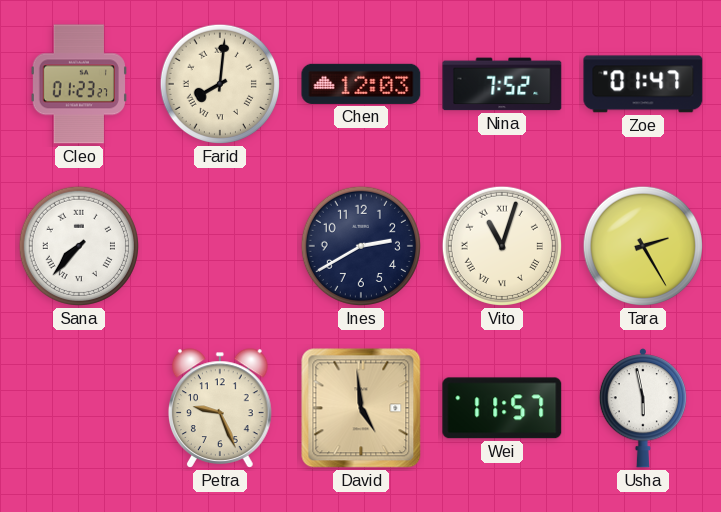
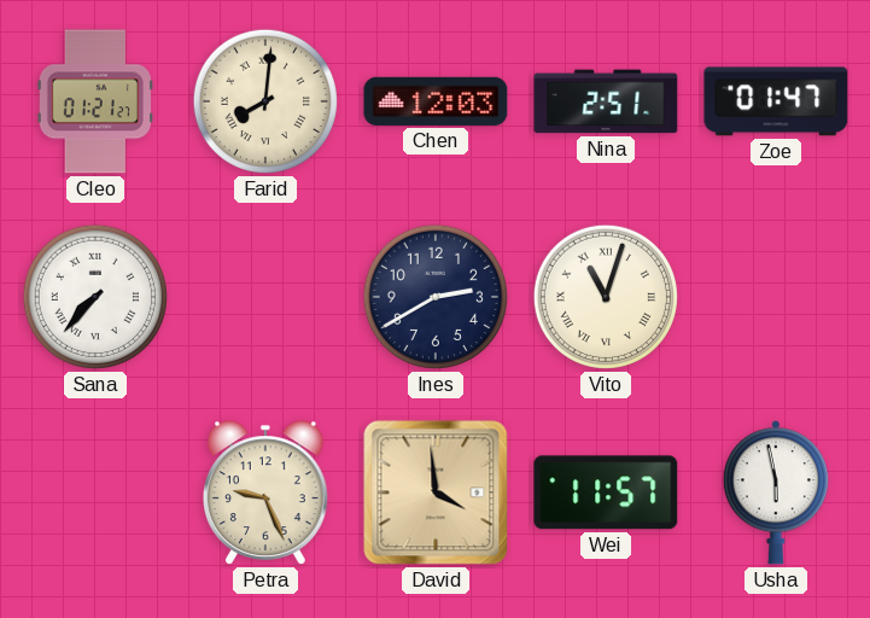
Cleo: 01:23 -> 01:21
Nina: 7:52 -> 2:51
Tara: 2:25 -> none
David: 4:59 -> 3:59
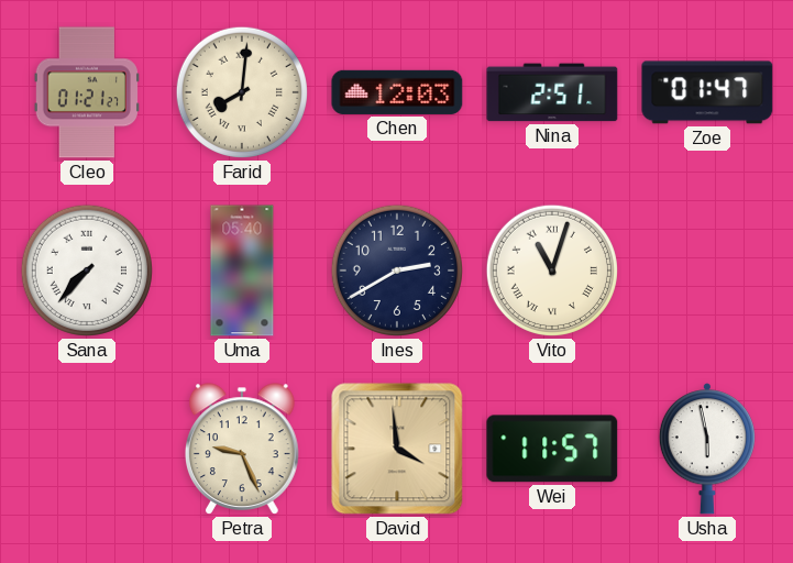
Uma: none -> 05:40
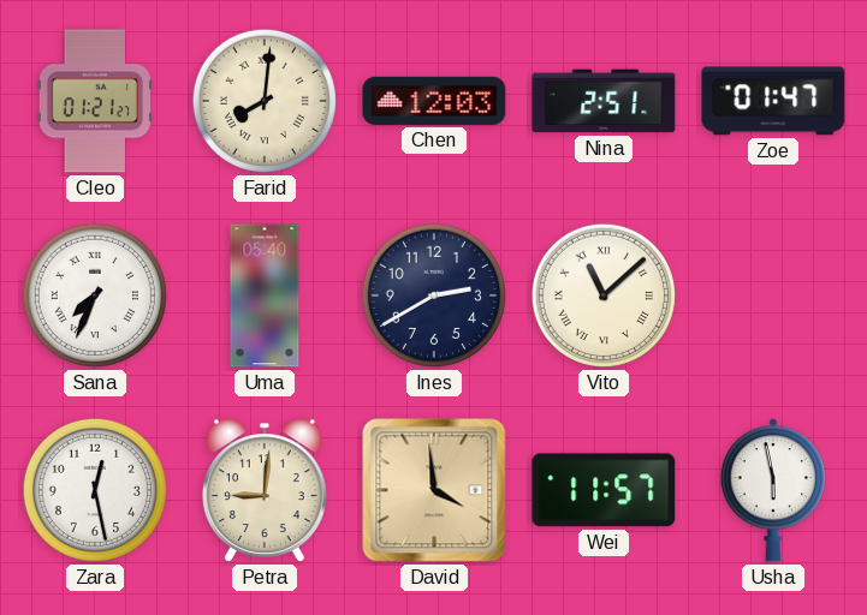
Sana: 7:37 -> 7:34
Vito: 11:03 -> 11:08
Zara: none -> 12:28
Petra: 9:26 -> 9:01
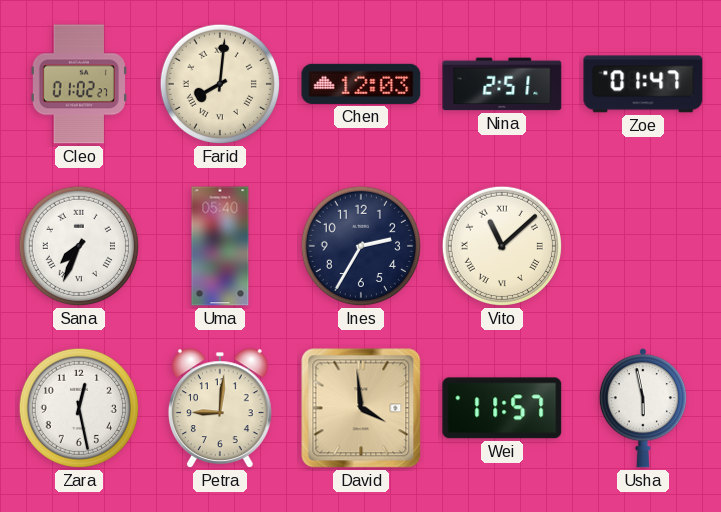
Cleo: 01:21 -> 01:02
Ines: 2:40 -> 2:35
